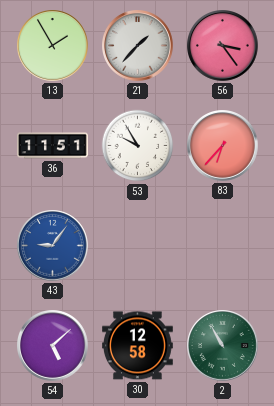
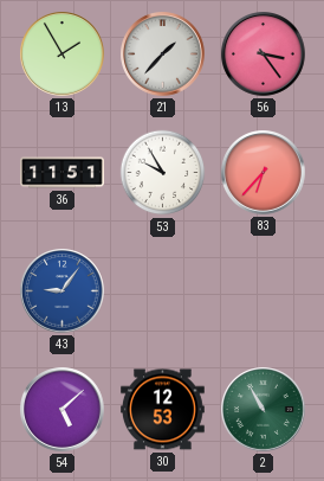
30: 12:58 -> 12:53
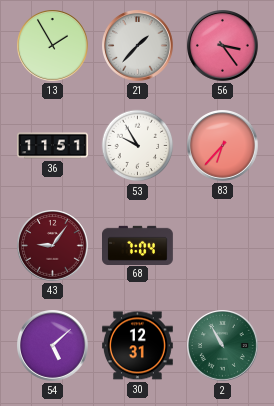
43 dial: blue -> burgundy
68: none -> 7:04
30: 12:53 -> 12:31
